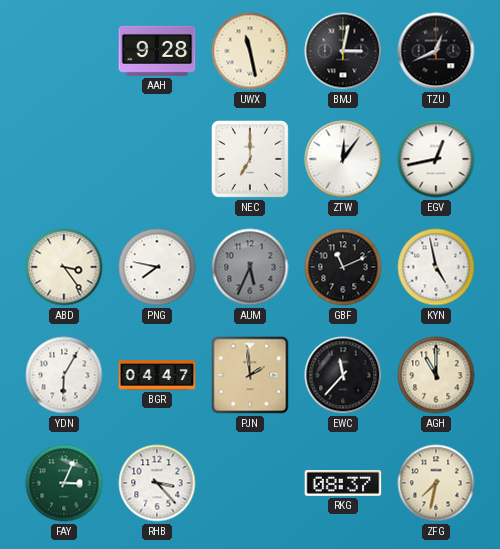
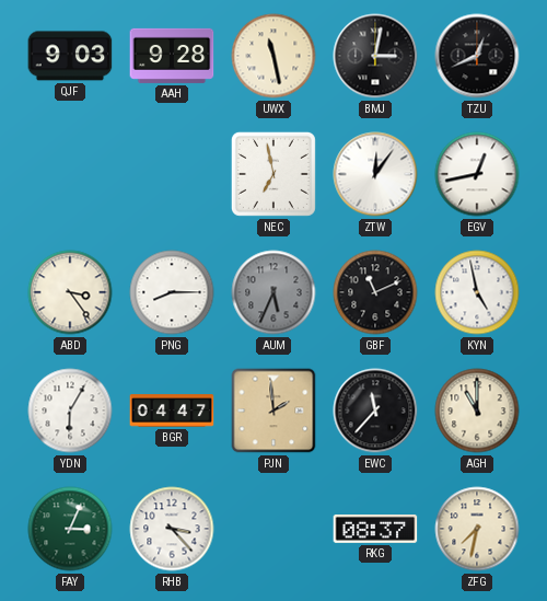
QJF: none -> 9:03
NEC: 7:00 -> 6:58
PNG: 7:47 -> 8:15
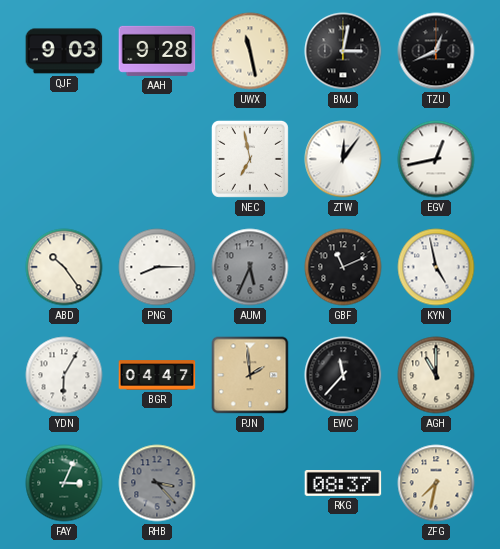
ABD: 3:24 -> 10:24
RHB dial: white -> grey
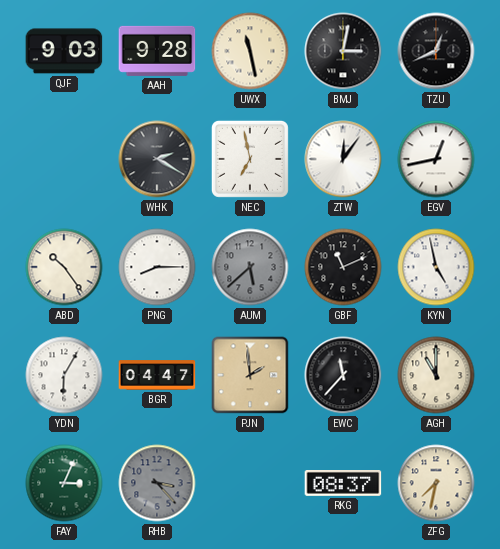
WHK: none -> 2:20
AUM: 5:34 -> 5:38
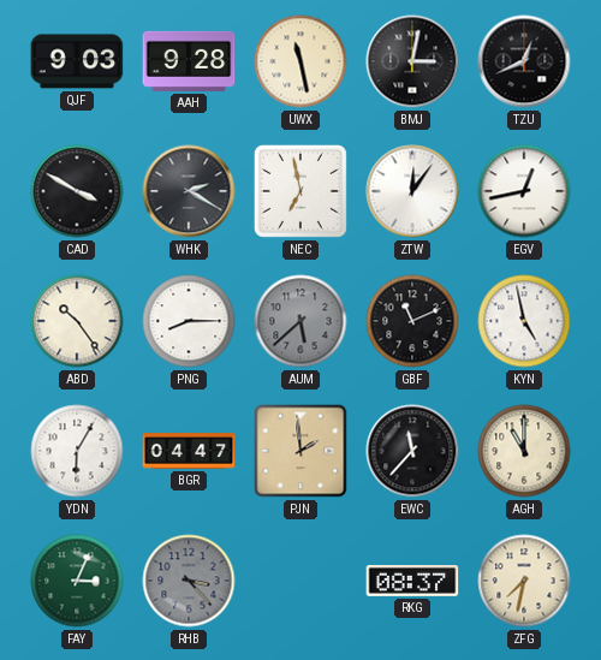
CAD: none -> 3:50
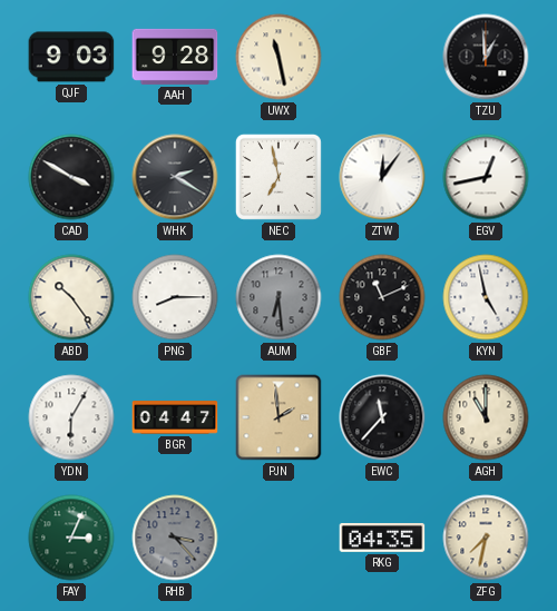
BMJ: 3:02 -> none
TZU: 12:41 -> 12:59
AUM: 5:38 -> 6:29
RKG: 08:37 -> 04:35
